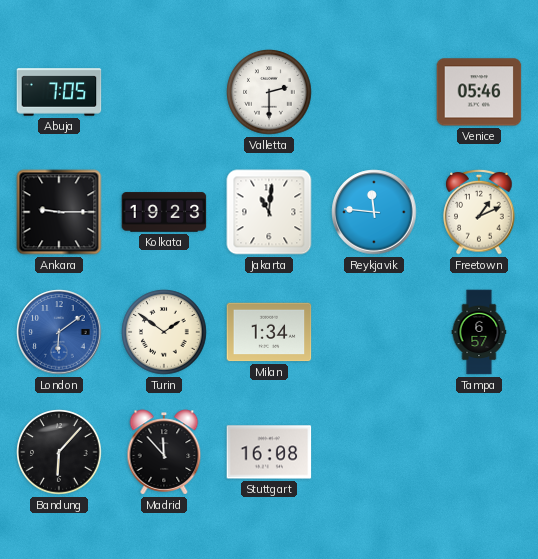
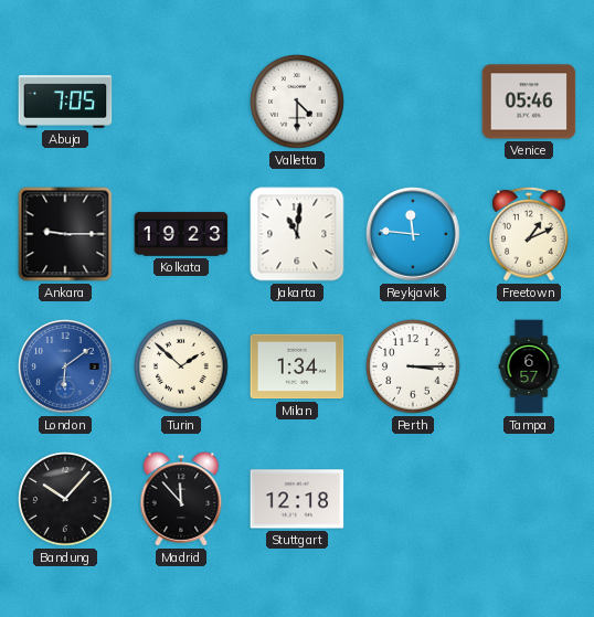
Valletta: 2:30 -> 4:30
Turin: 1:51 -> 1:52
Perth: none -> 3:15
Bandung: 6:07 -> 10:07
Stuttgart: 16:08 -> 12:18
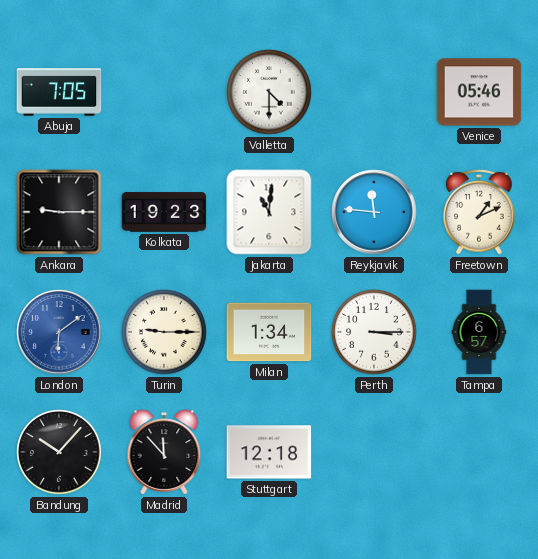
Turin: 1:52 -> 9:15
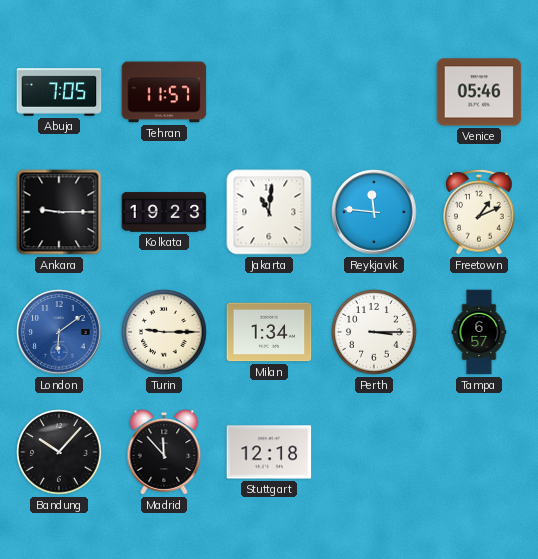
Tehran: none -> 11:57
Valletta: 4:30 -> none
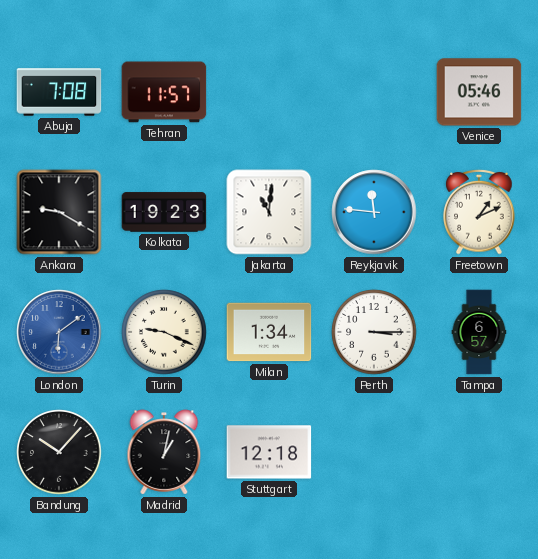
Abuja: 7:05 -> 7:08
Ankara: 9:15 -> 9:20
Turin: 9:15 -> 9:19
Madrid: 11:53 -> 1:02
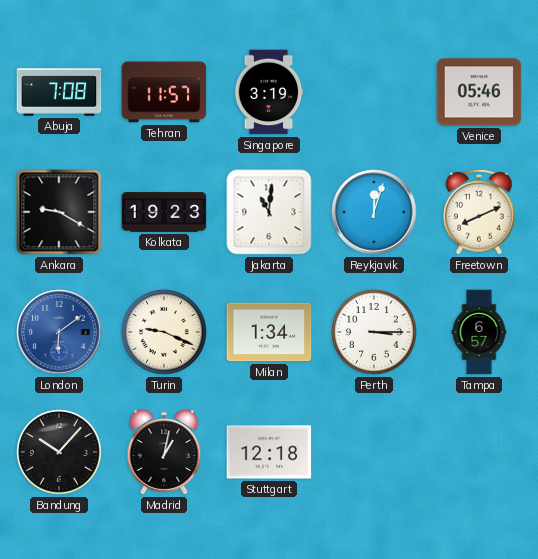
Singapore: none -> 3:19
Reykjavik: 11:46 -> 12:03
Freetown: 1:11 -> 8:11
